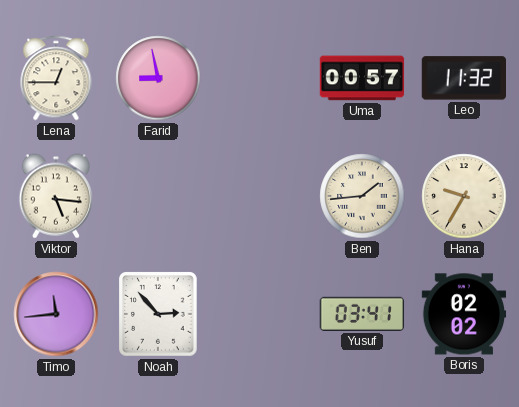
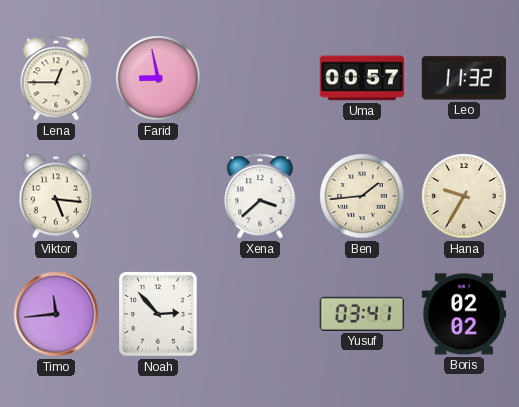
Xena: none -> 3:38
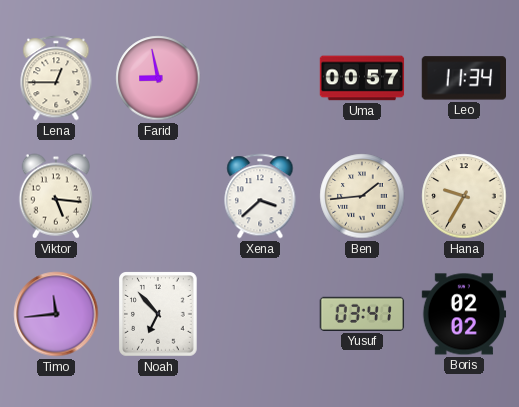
Leo: 11:32 -> 11:34
Noah: 2:53 -> 6:53
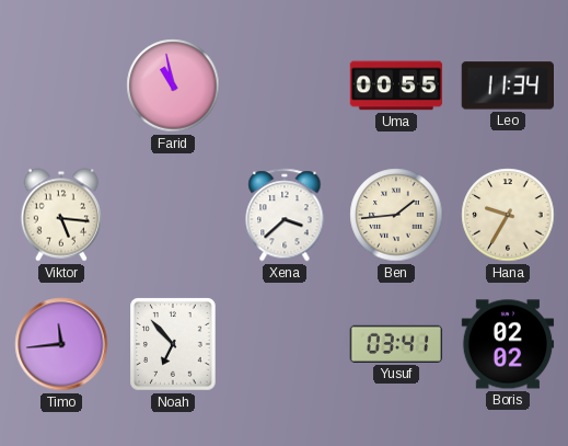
Lena: 12:45 -> none
Farid: 8:58 -> 10:58
Uma: 00:57 -> 00:55
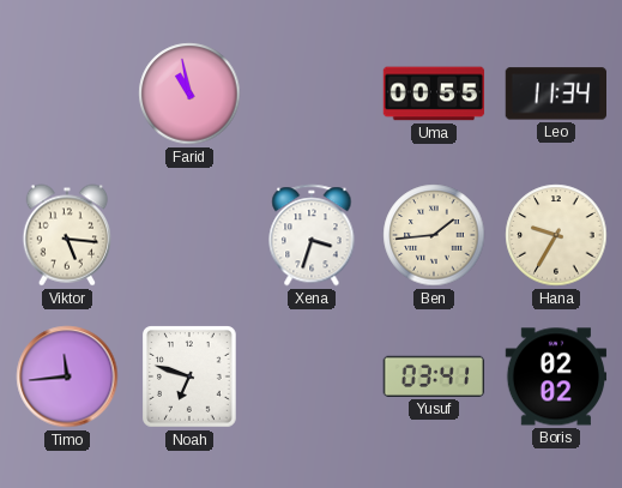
Xena: 3:38 -> 3:33
Noah: 6:53 -> 6:48
